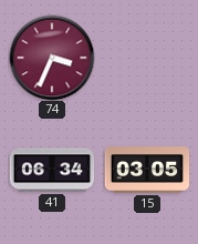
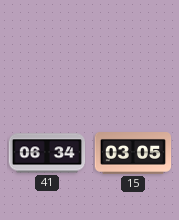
74: 3:34 -> none
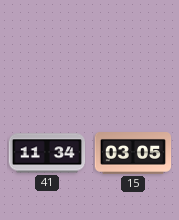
41: 06:34 -> 11:34
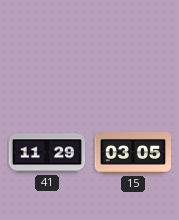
41: 11:34 -> 11:29
